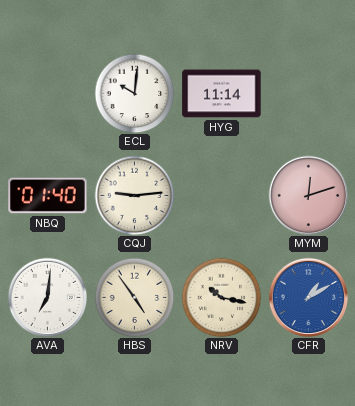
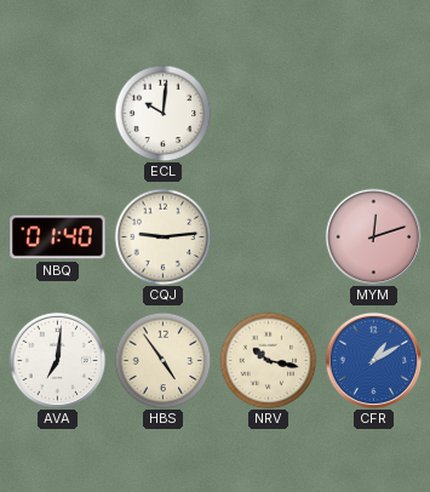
HYG: 11:14 -> none
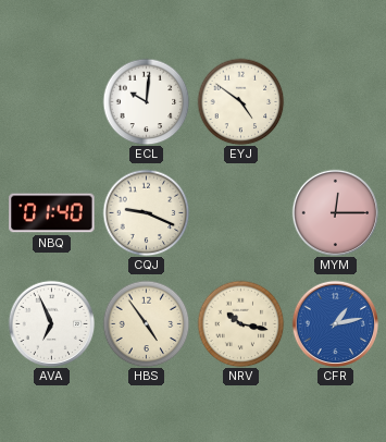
EYJ: none -> 4:51
CQJ: 9:14 -> 9:19
MYM: 12:12 -> 12:15
AVA: 7:01 -> 6:56
CFR: 1:10 -> 1:13
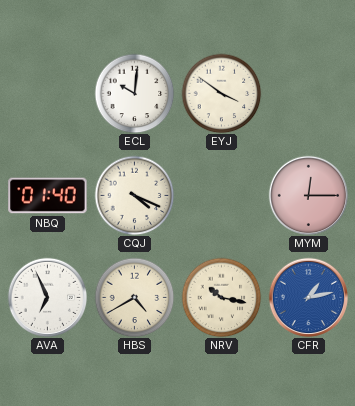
EYJ: 4:51 -> 3:51
CQJ: 9:19 -> 4:19
HBS: 4:54 -> 4:40
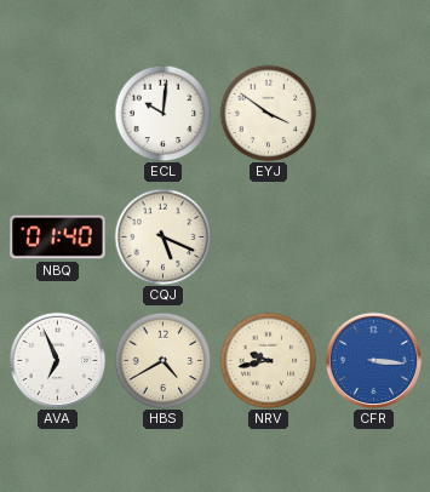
CQJ: 4:19 -> 5:19
MYM: 12:15 -> none
NRV: 10:17 -> 9:43
CFR: 1:13 -> 3:16
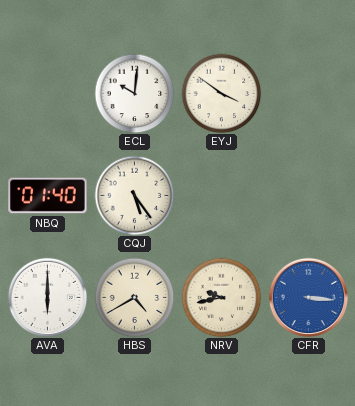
CQJ: 5:19 -> 5:24
AVA: 6:56 -> 6:00
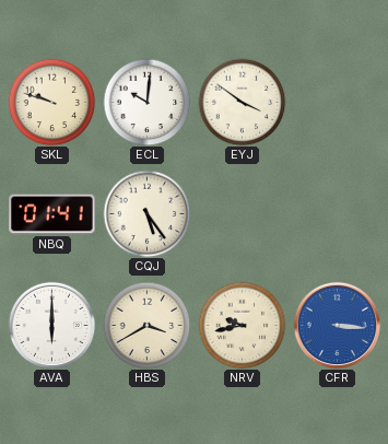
SKL: none -> 9:48
NBQ: 01:40 -> 01:41
HBS: 4:40 -> 3:40
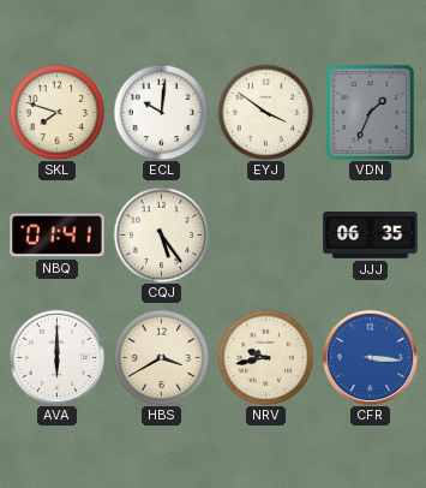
SKL: 9:48 -> 7:48
VDN: none -> 1:34
JJJ: none -> 06:35
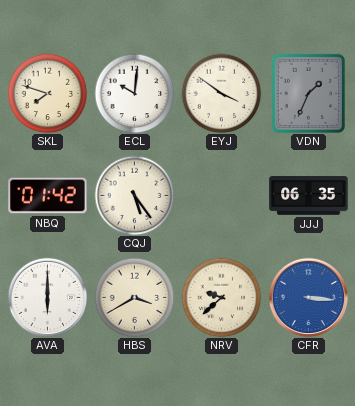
NBQ: 01:41 -> 01:42
NRV: 9:43 -> 9:38
